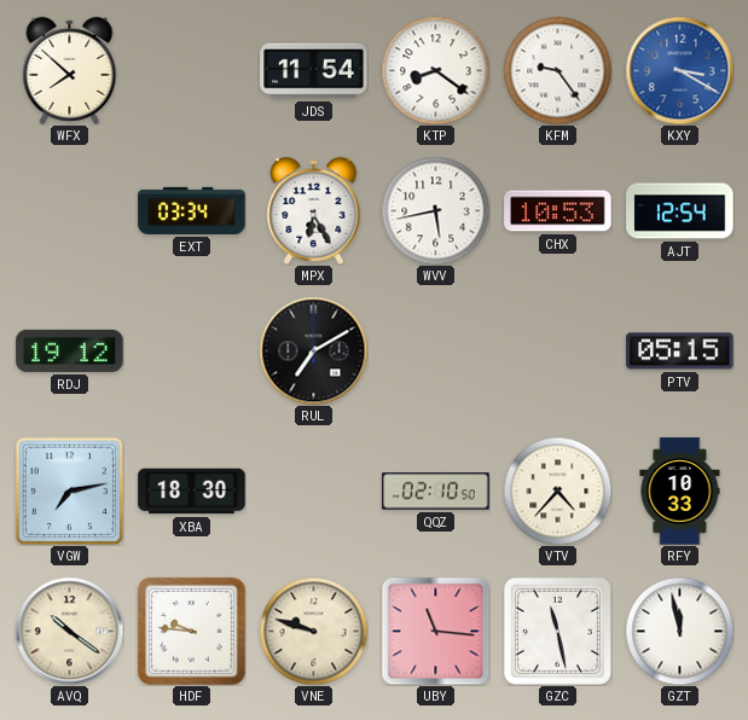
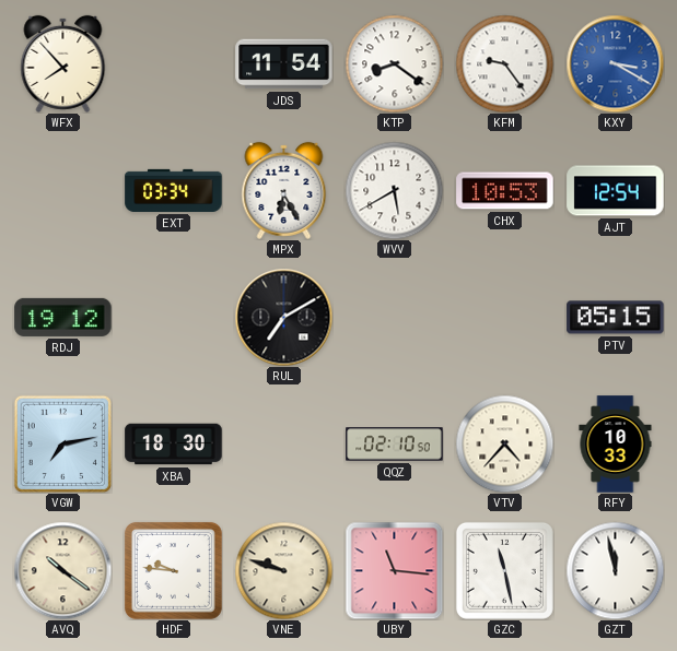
WFX: 7:52 -> 7:53
WVV: 5:43 -> 5:40
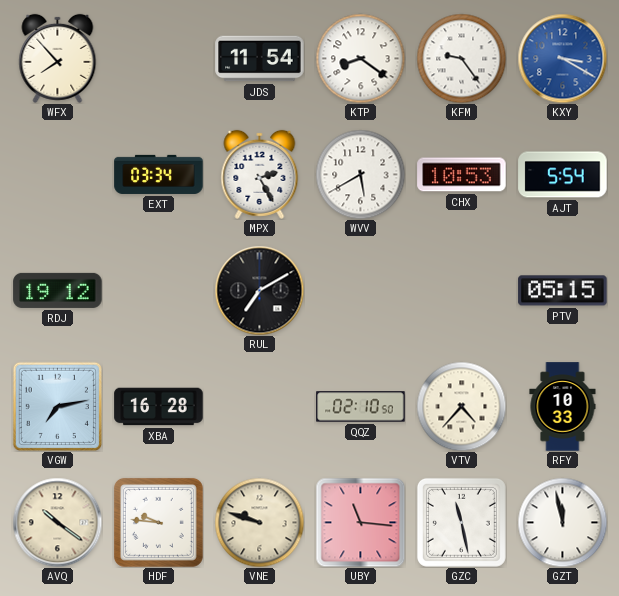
MPX: 6:25 -> 2:25
AJT: 12:54 -> 5:54
XBA: 18:30 -> 16:28
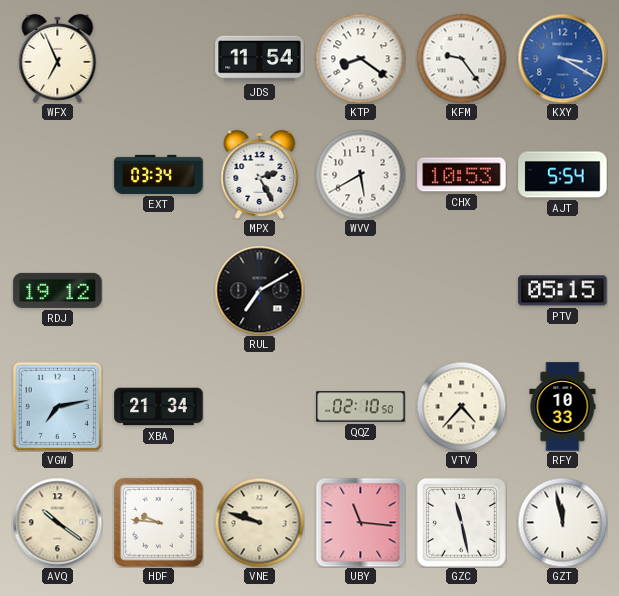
WFX: 7:53 -> 6:56
XBA: 16:28 -> 21:34
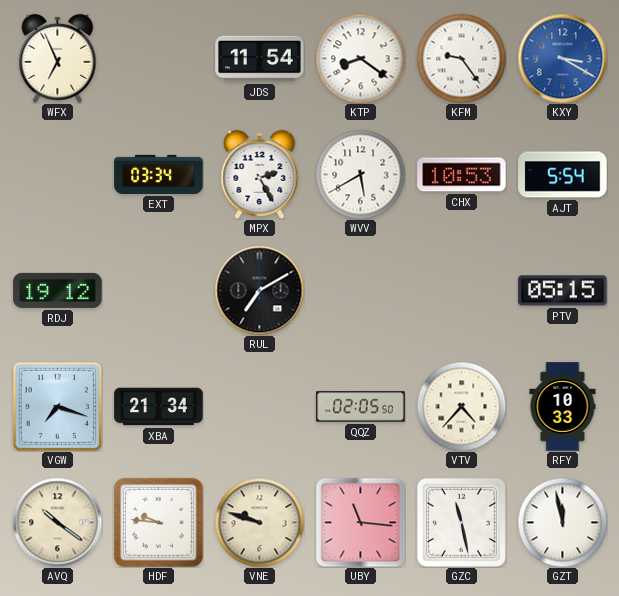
VGW: 7:13 -> 7:18
QQZ: 02:10 -> 02:05
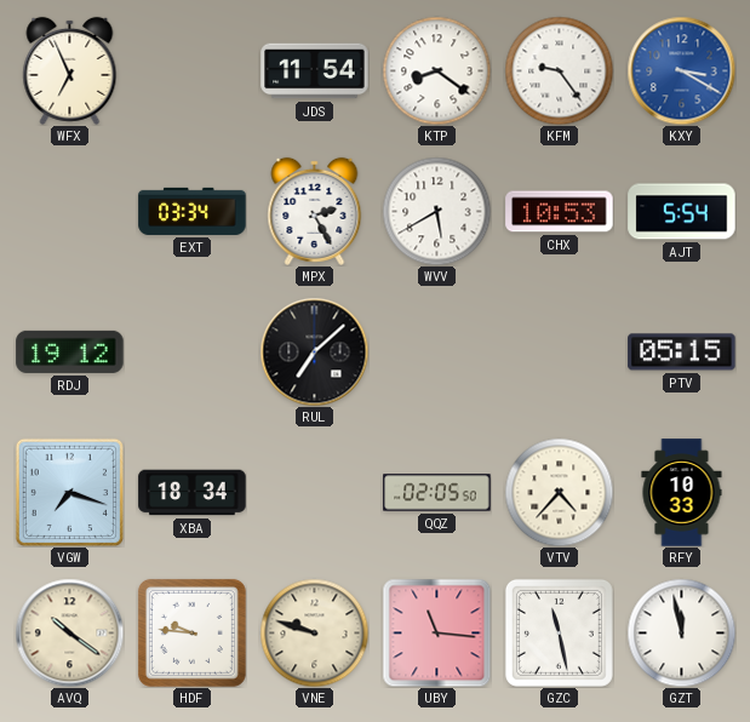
RUL: 7:10 -> 7:08
XBA: 21:34 -> 18:34
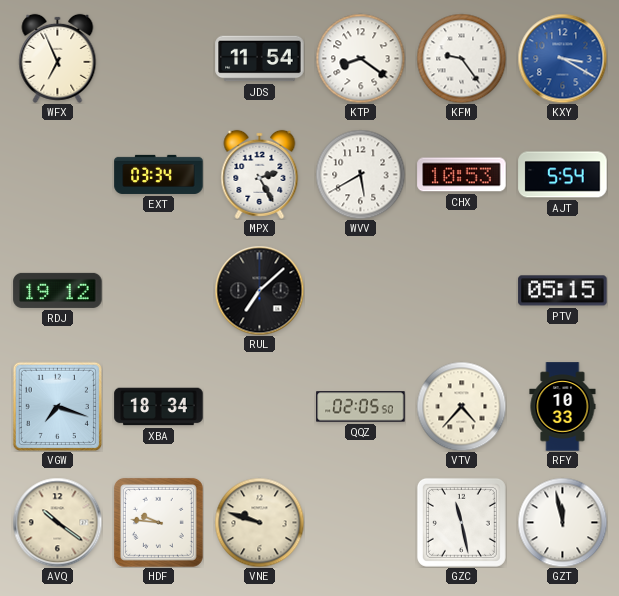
UBY: 11:16 -> none
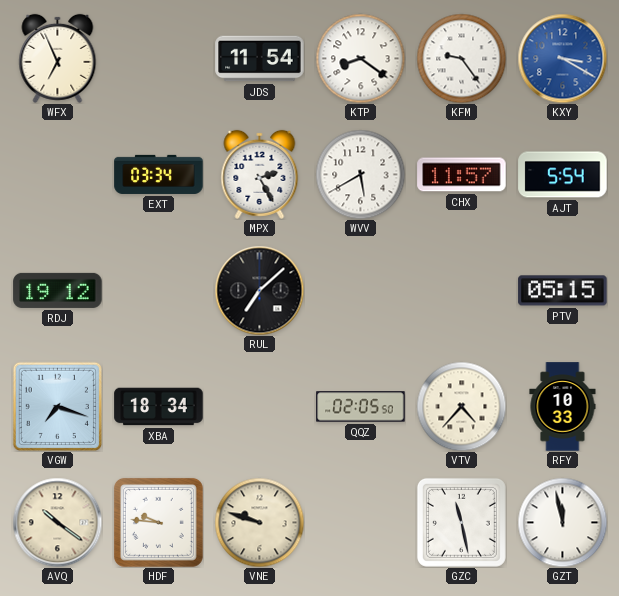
CHX: 10:53 -> 11:57
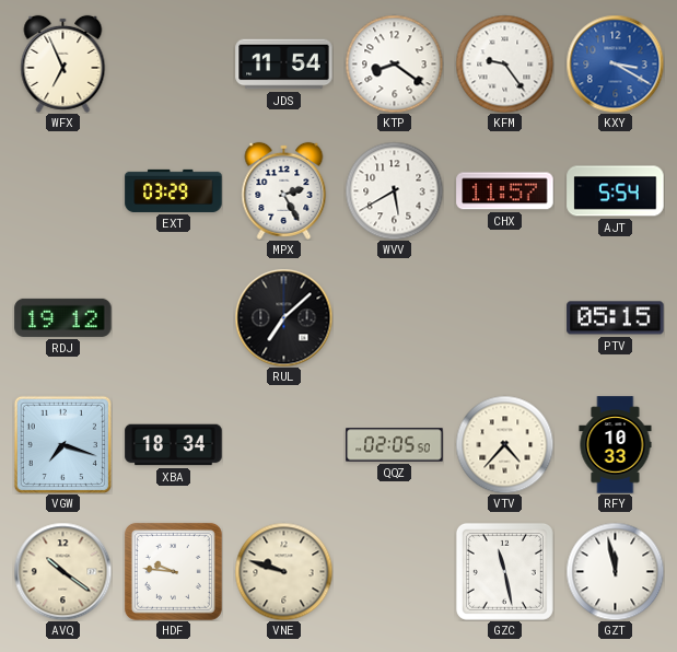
EXT: 03:34 -> 03:29
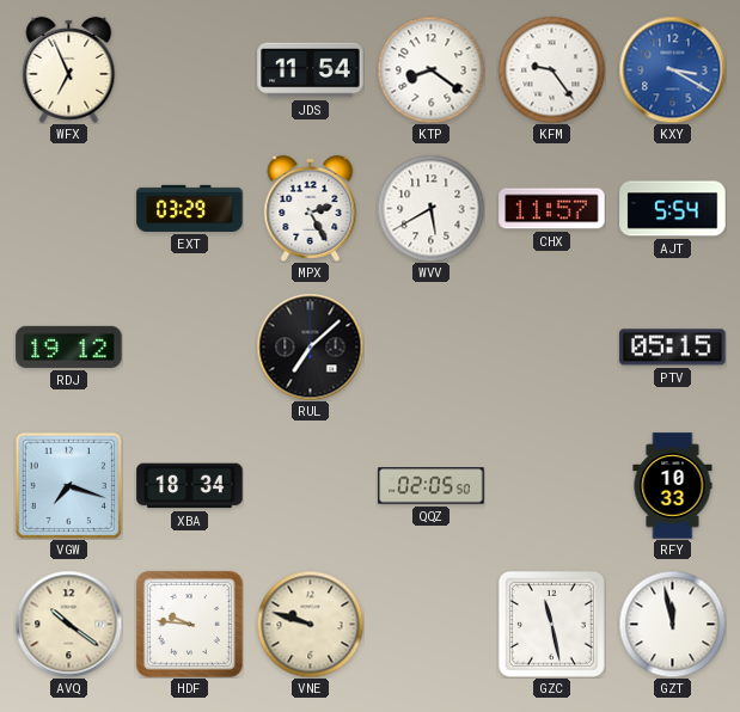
VTV: 4:37 -> none
